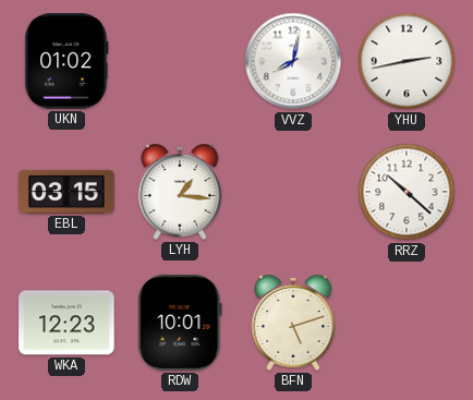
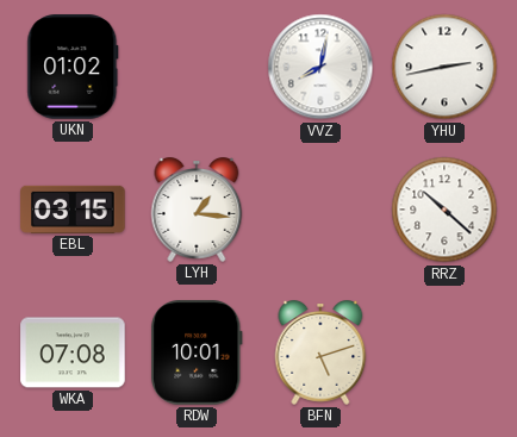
WKA: 12:23 -> 07:08
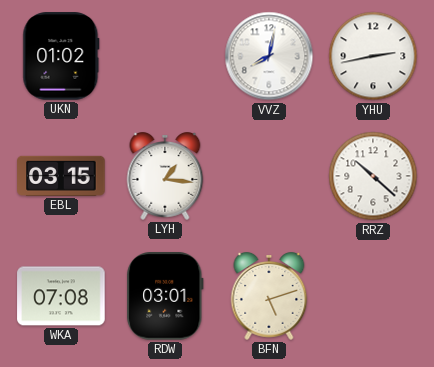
RDW: 10:01 -> 03:01
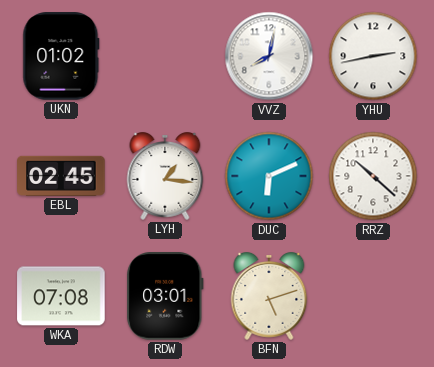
EBL: 03:15 -> 02:45
DUC: none -> 6:11
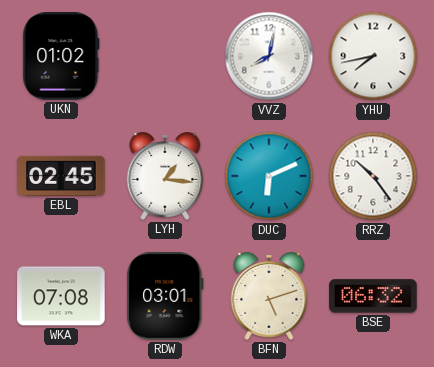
YHU: 2:43 -> 7:43
RRZ: 10:22 -> 10:24
BSE: none -> 06:32
